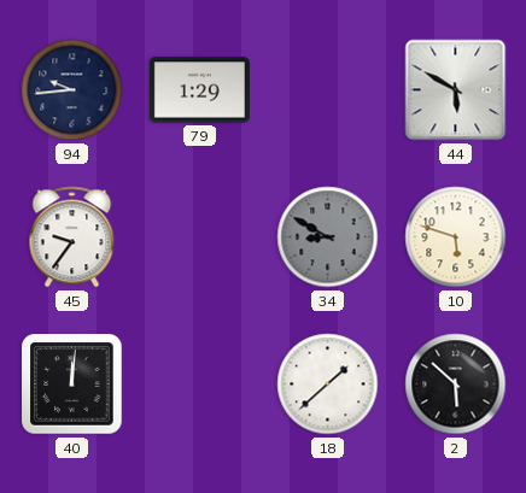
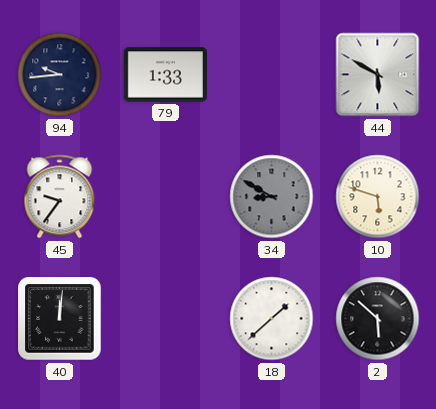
79: 1:29 -> 1:33
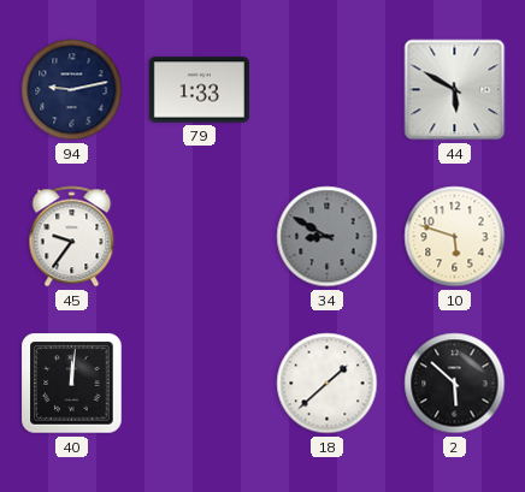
94: 9:44 -> 9:13
